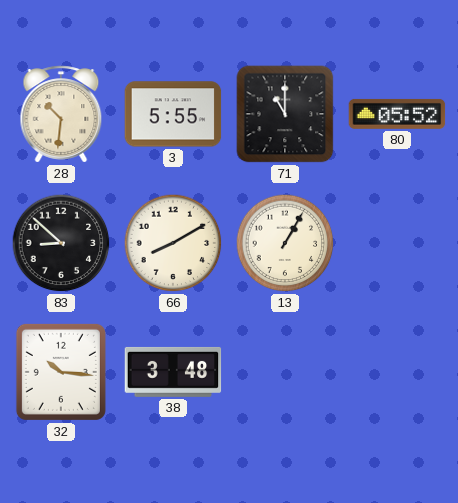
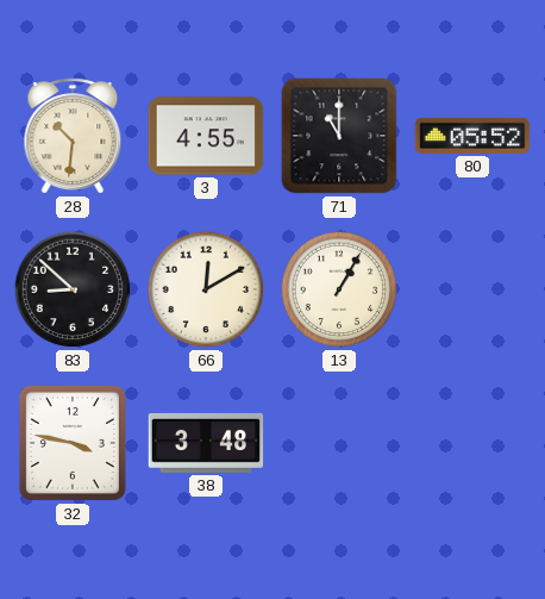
3: 5:55 -> 4:55
66: 8:10 -> 12:10
32: 10:16 -> 3:47
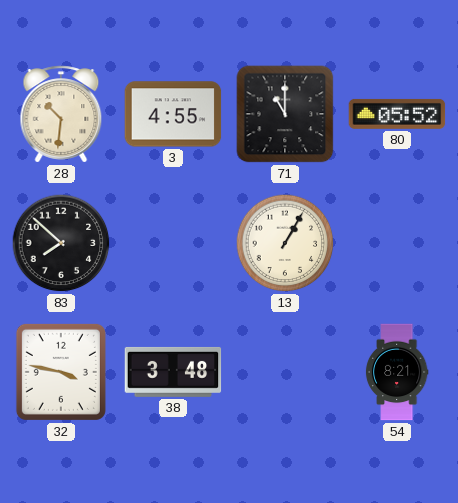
83: 8:52 -> 7:52
66: 12:10 -> none
54: none -> 8:21
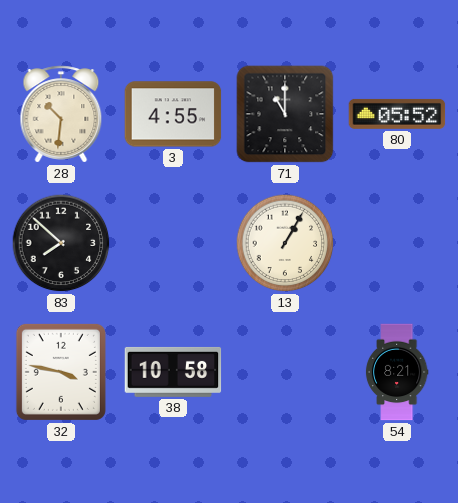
38: 3:48 -> 10:58
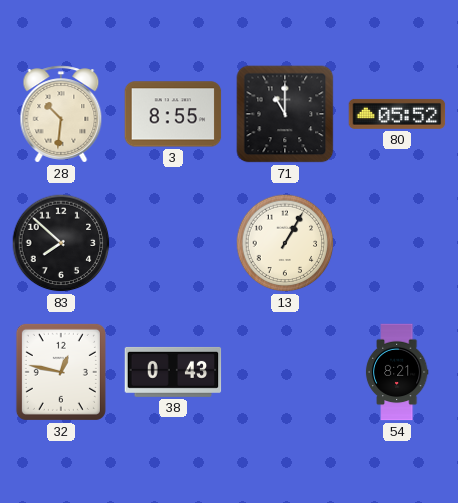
3: 4:55 -> 8:55
32: 3:47 -> 12:47
38: 10:58 -> 0:43
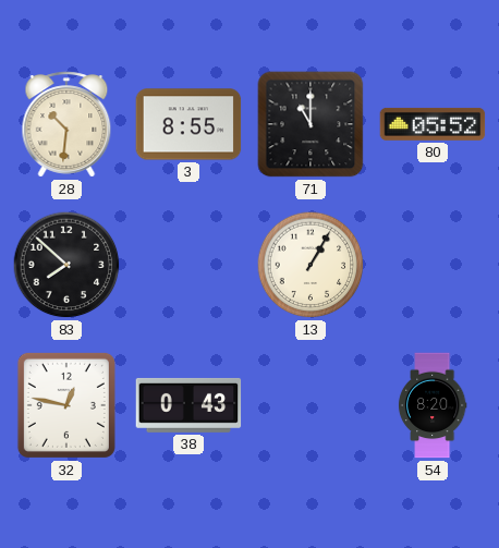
54: 8:21 -> 8:20
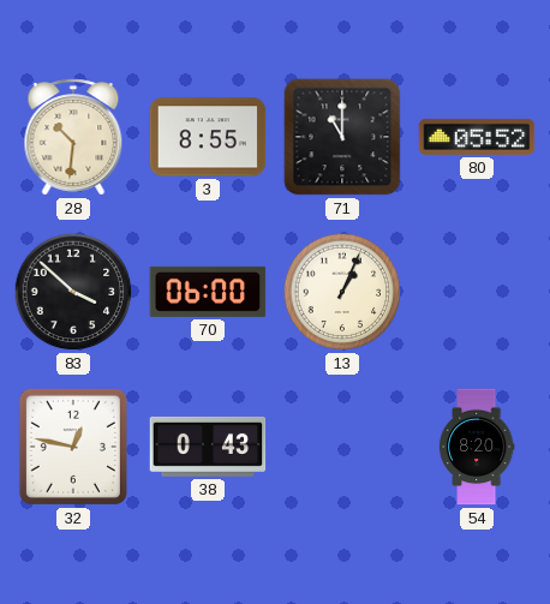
83: 7:52 -> 3:52
70: none -> 06:00
13: 1:05 -> 1:04
